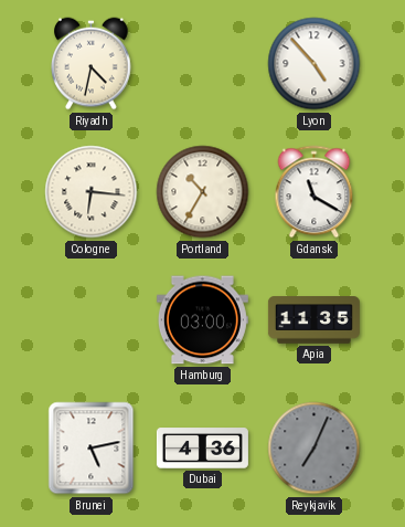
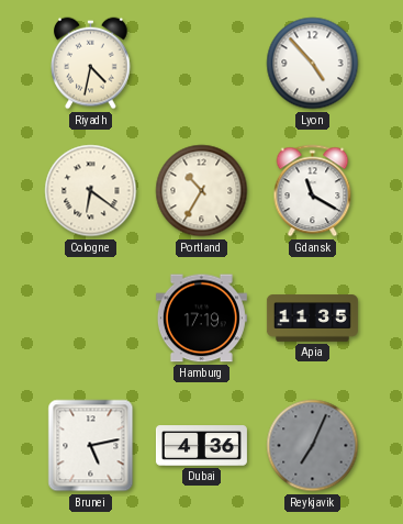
Cologne: 6:16 -> 6:21
Hamburg: 03:00 -> 17:19
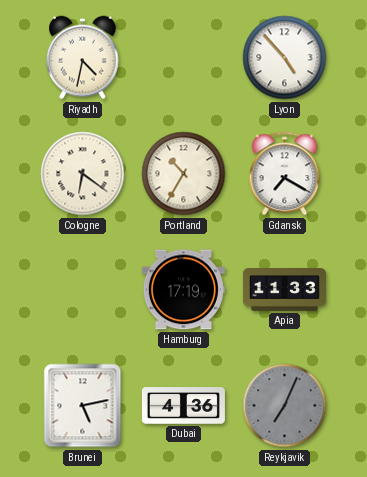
Gdansk: 11:20 -> 7:20
Apia: 11:35 -> 11:33
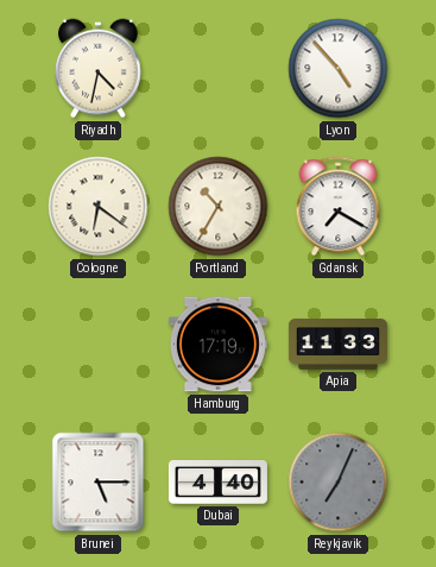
Brunei: 5:13 -> 5:15
Dubai: 4:36 -> 4:40
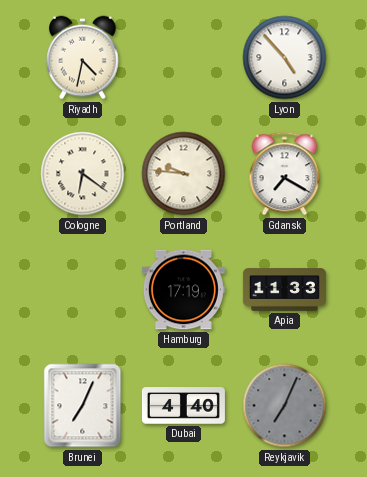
Portland: 10:35 -> 9:46
Brunei: 5:15 -> 7:04
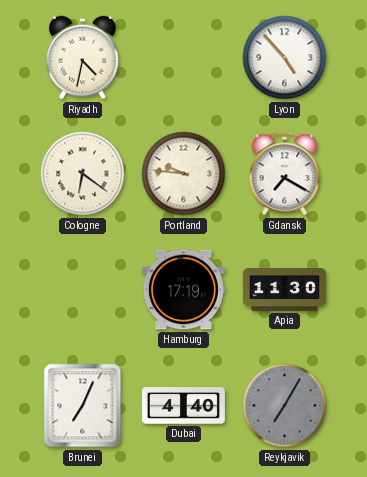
Apia: 11:33 -> 11:30
Reykjavik: 7:04 -> 7:05
